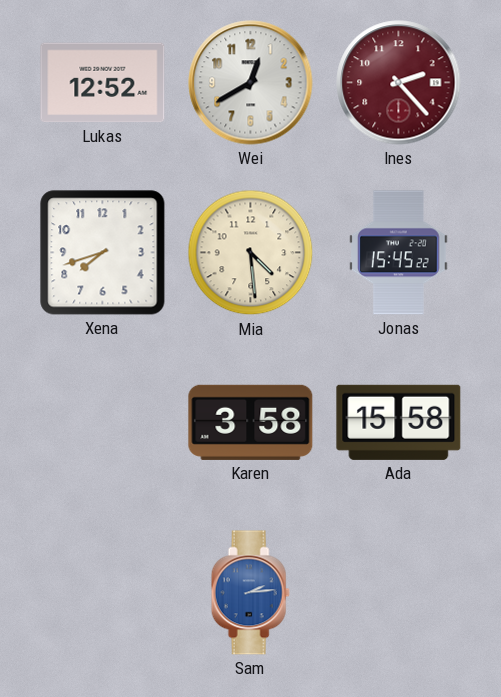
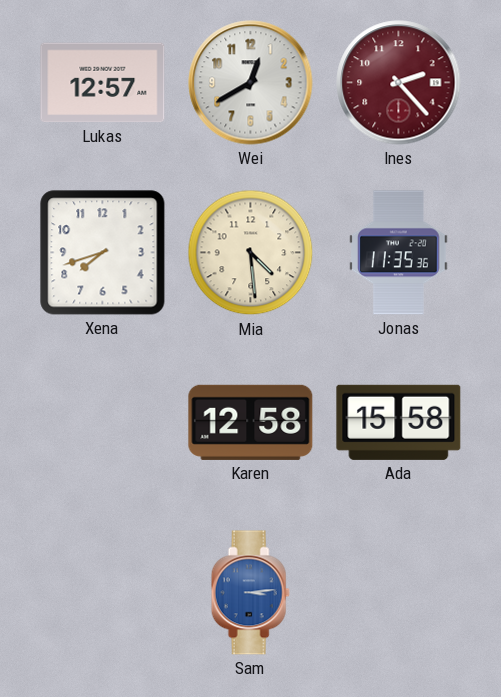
Lukas: 12:52 -> 12:57
Jonas: 15:45 -> 11:35
Karen: 3:58 -> 12:58
Sam: 2:14 -> 3:14
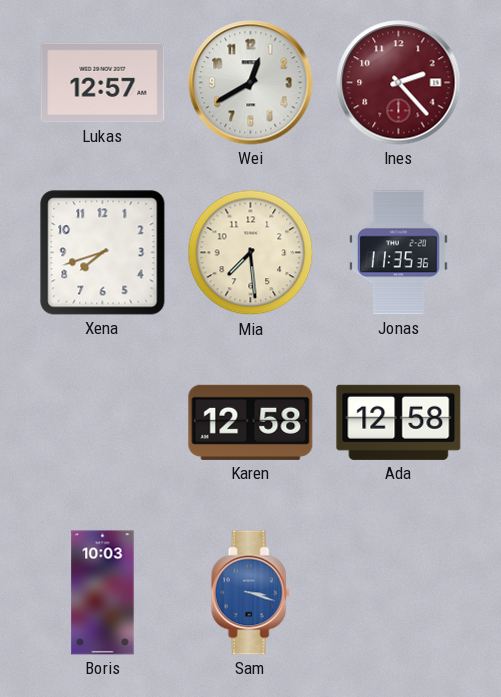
Mia: 4:29 -> 7:29
Ada: 15:58 -> 12:58
Boris: none -> 10:03
Sam: 3:14 -> 3:18
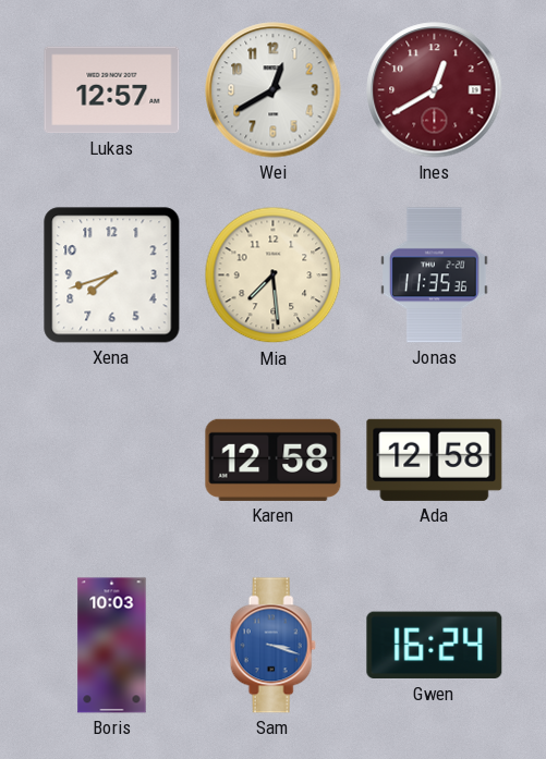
Ines: 2:23 -> 12:40
Gwen: none -> 16:24
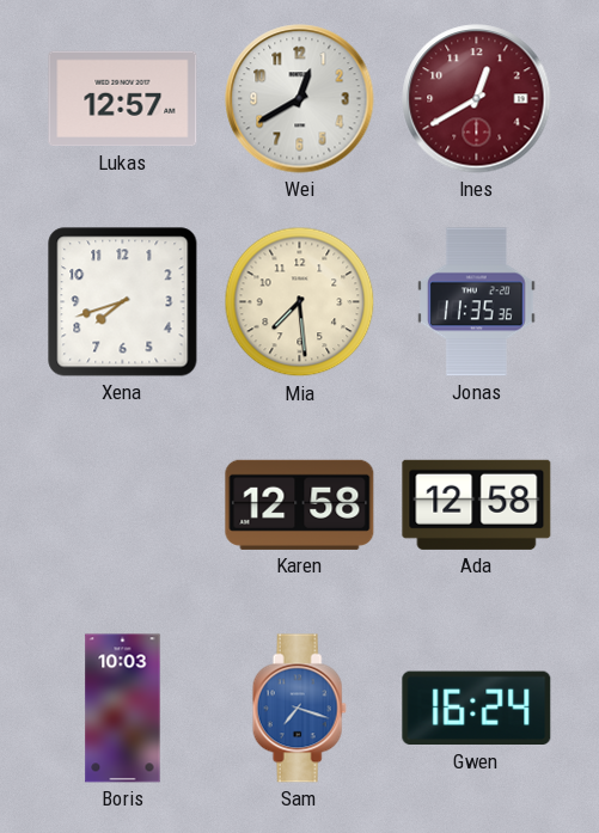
Sam: 3:18 -> 7:18
